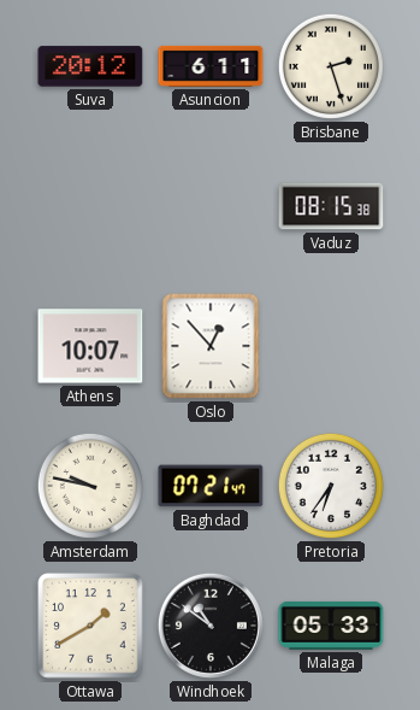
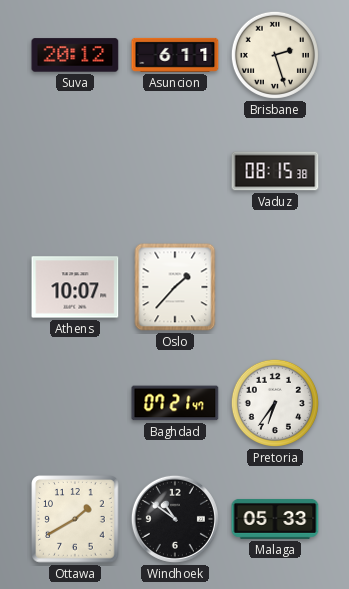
Oslo: 12:53 -> 1:37
Amsterdam: 9:47 -> none
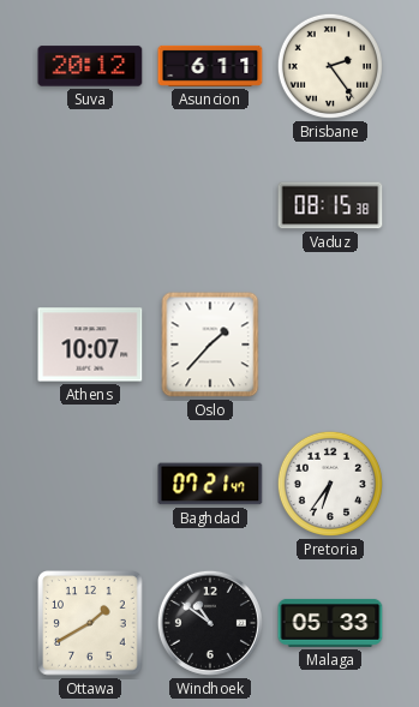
Brisbane: 2:27 -> 2:24
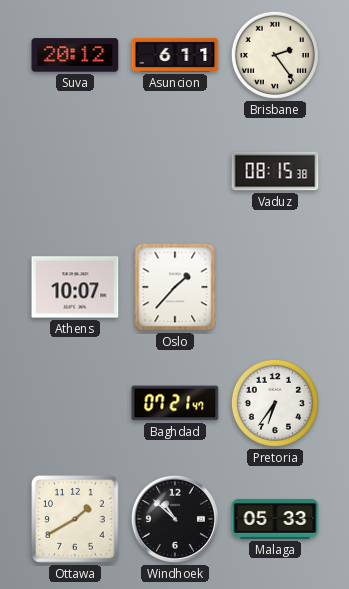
Windhoek: 10:51 -> 10:52
